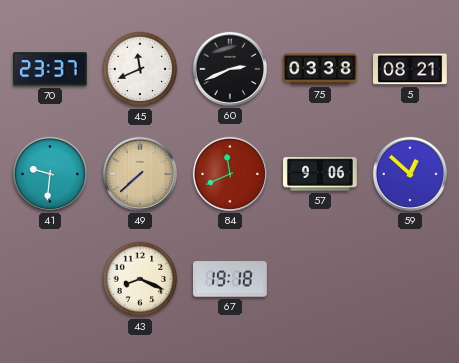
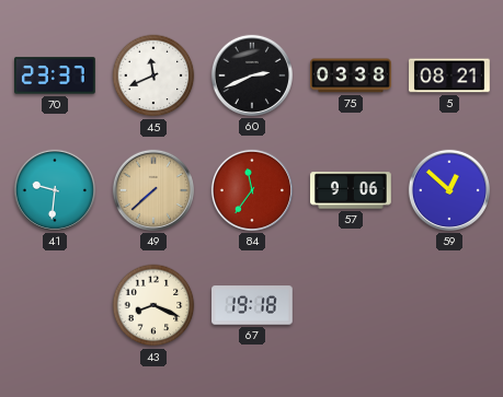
84: 11:41 -> 11:36
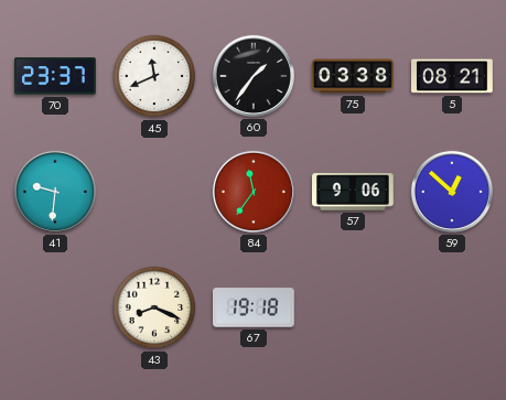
60: 2:41 -> 1:36
49: 7:38 -> none
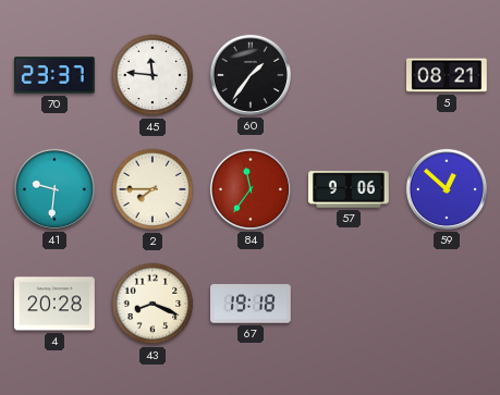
45: 11:41 -> 11:46
75: 03:38 -> none
2: none -> 7:45
4: none -> 20:28
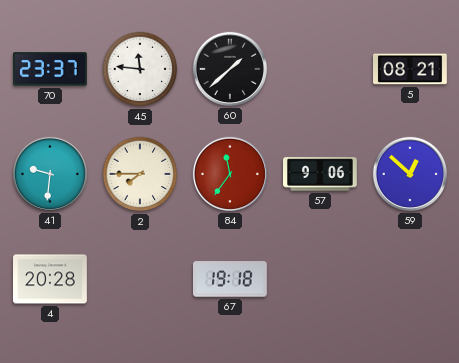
60: 1:36 -> 1:38
43: 8:19 -> none
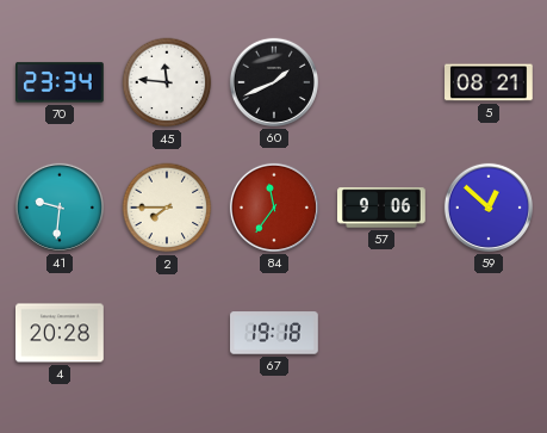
70: 23:37 -> 23:34
60: 1:38 -> 1:41
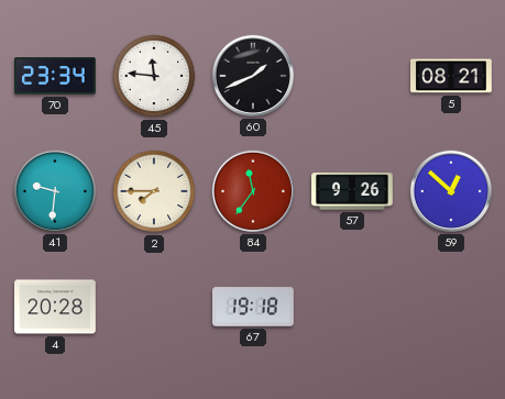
57: 9:06 -> 9:26
